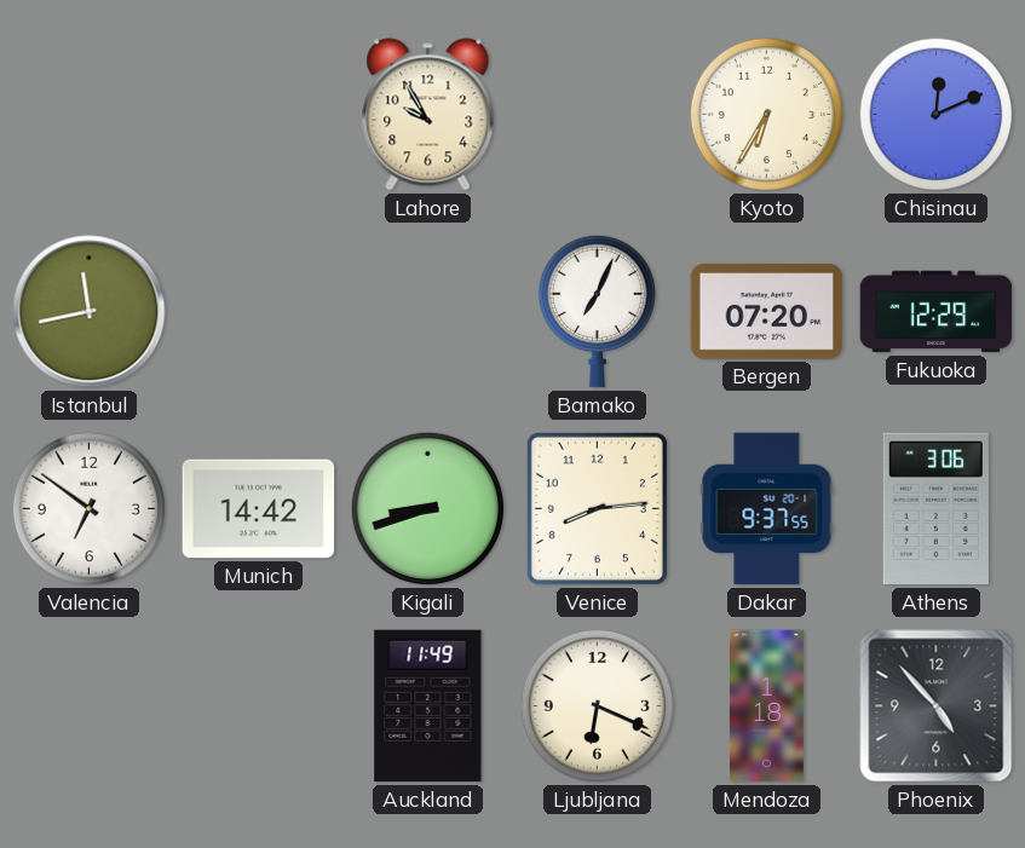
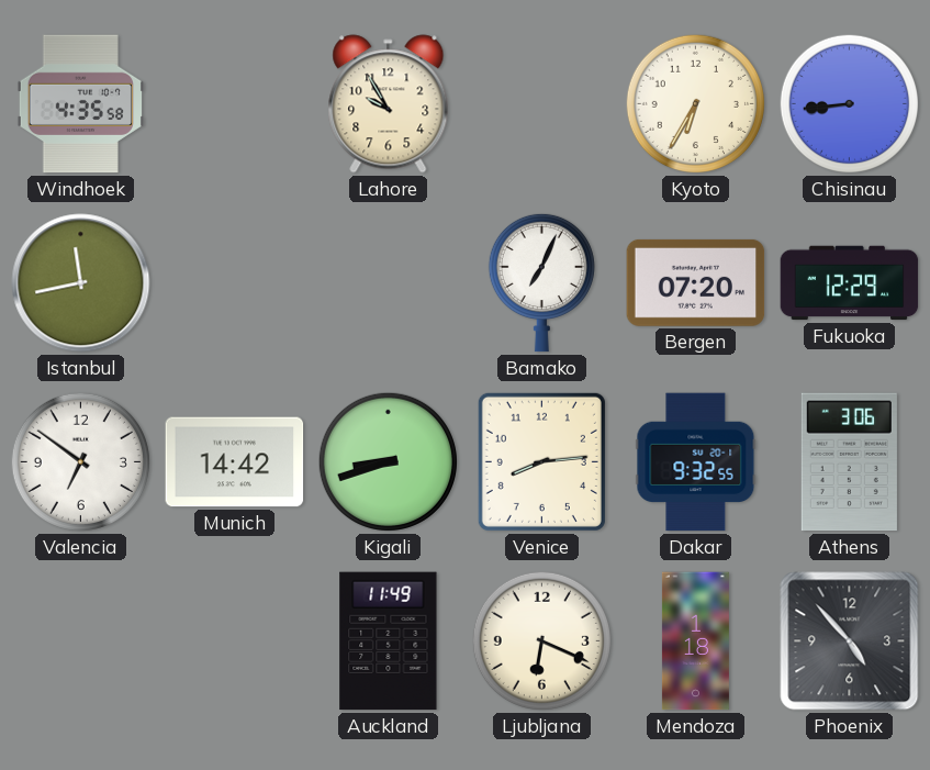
Windhoek: none -> 4:35
Chisinau: 12:11 -> 8:44
Dakar: 9:37 -> 9:32
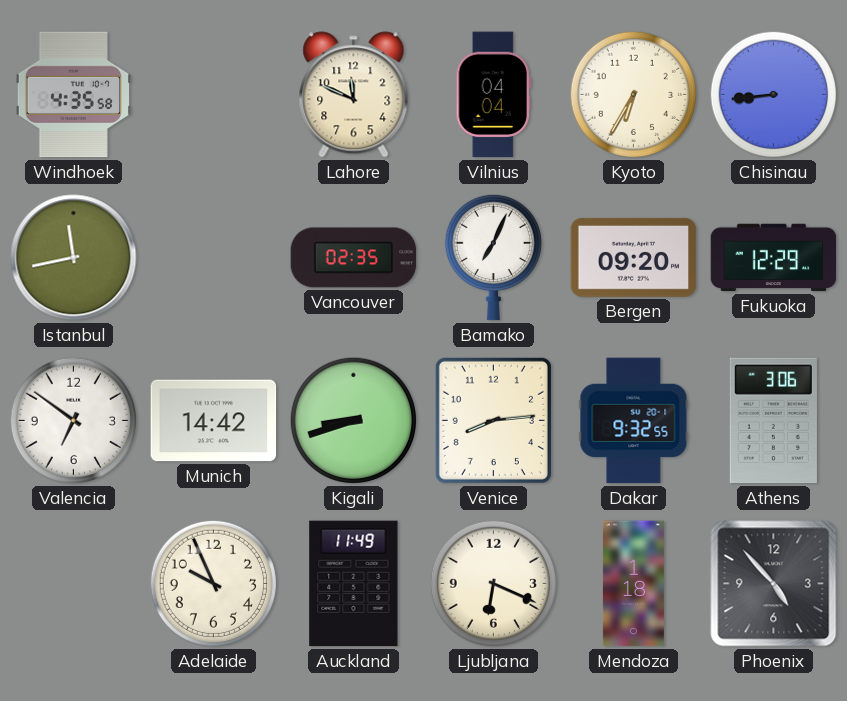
Lahore: 9:55 -> 11:49
Vilnius: none -> 04:04
Vancouver: none -> 02:35
Bergen: 07:20 -> 09:20
Adelaide: none -> 9:56
